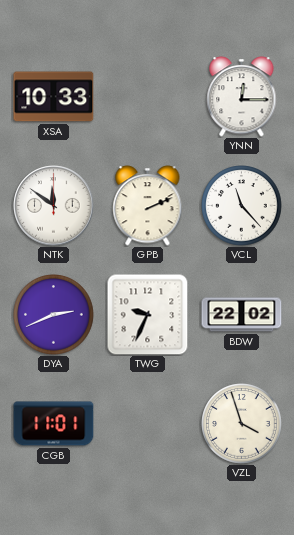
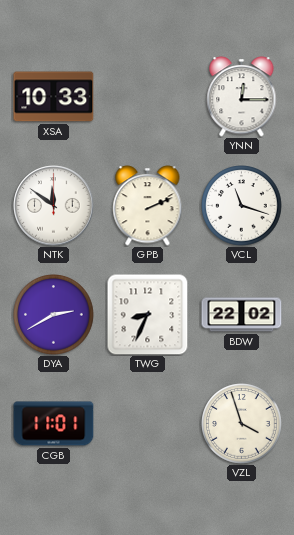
VCL: 11:23 -> 11:18
DYA: 2:41 -> 2:40
TWG: 9:34 -> 8:34
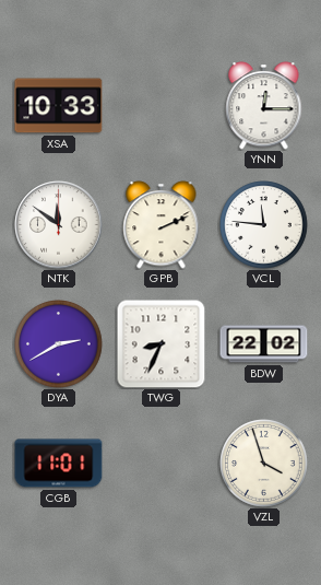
VCL: 11:18 -> 11:46
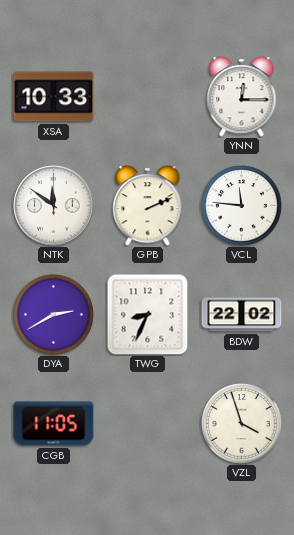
CGB: 11:01 -> 11:05
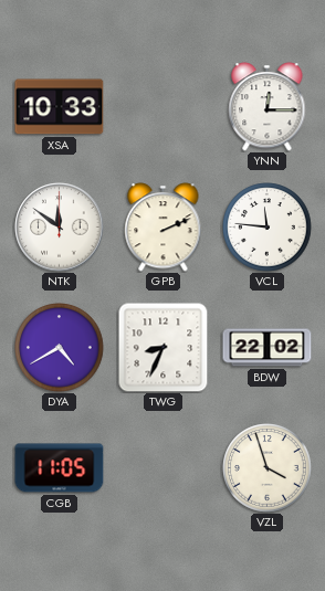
DYA: 2:40 -> 4:40
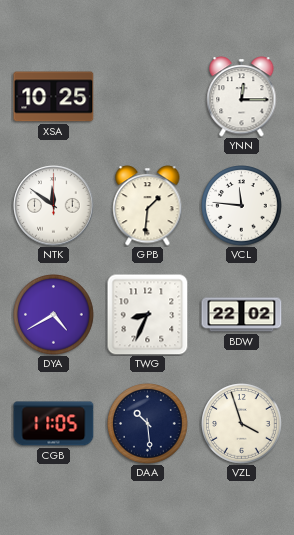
XSA: 10:33 -> 10:25
GPB: 2:11 -> 1:31
DAA: none -> 10:29
